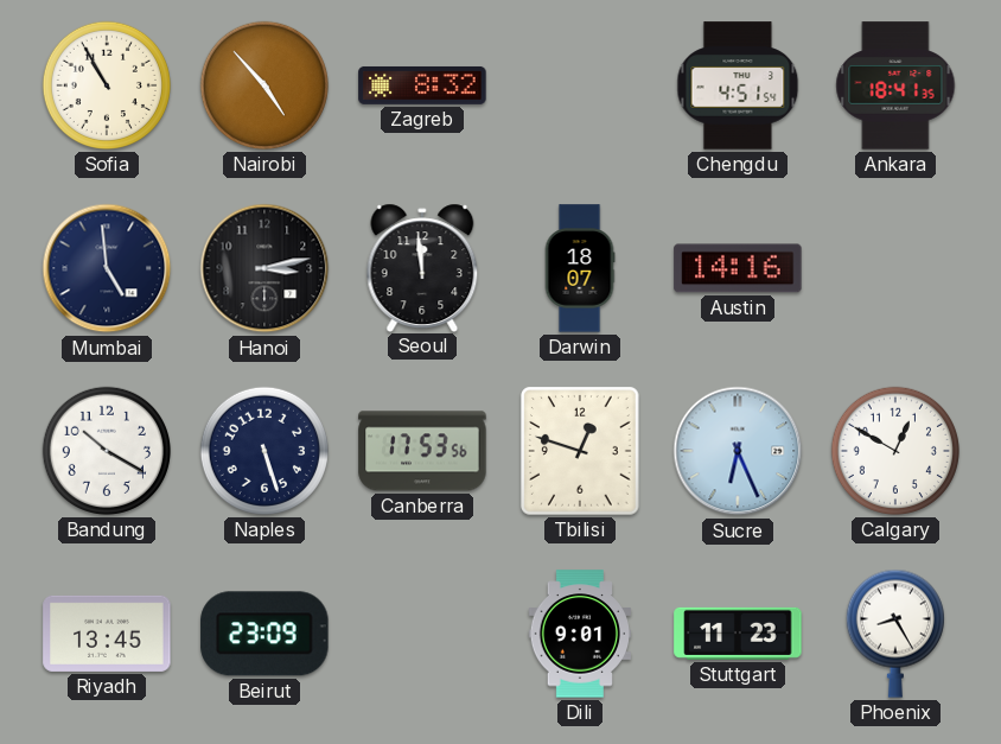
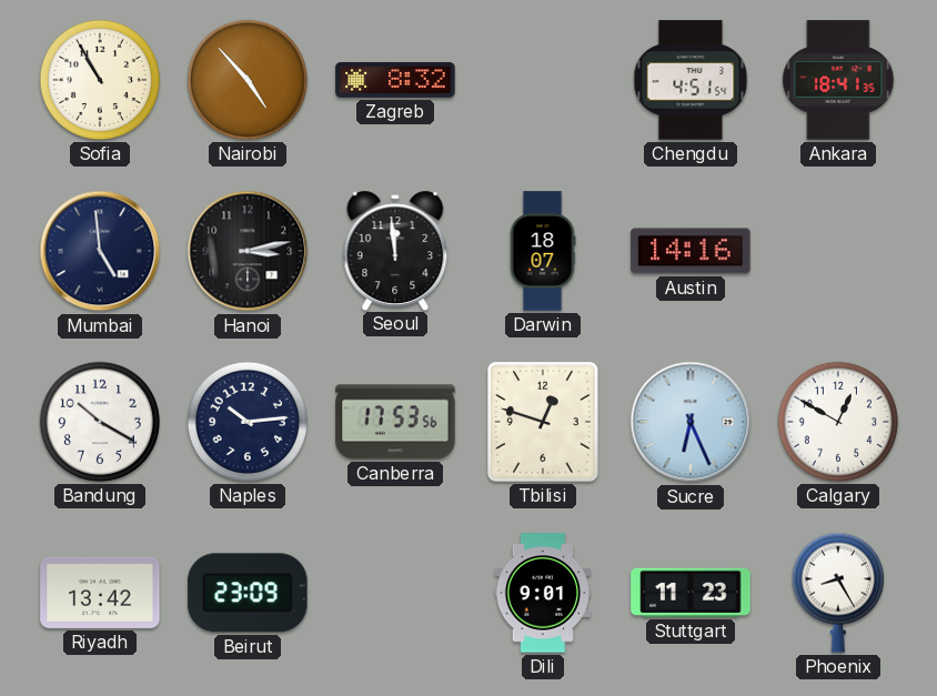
Naples: 5:27 -> 10:14
Riyadh: 13:45 -> 13:42
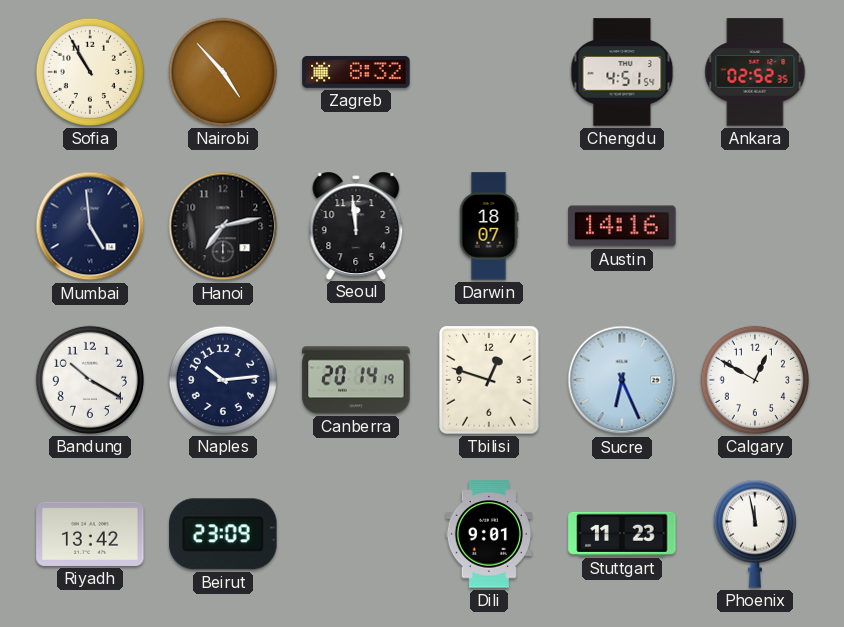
Ankara: 18:41 -> 02:52
Hanoi: 3:13 -> 7:13
Canberra: 17:53 -> 20:14
Phoenix: 8:25 -> 11:58
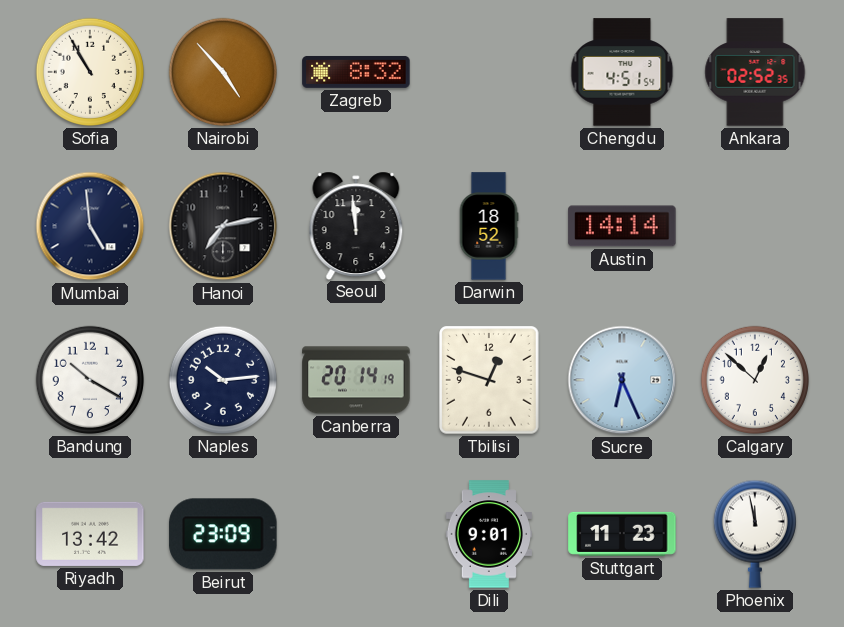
Darwin: 18:07 -> 18:52
Austin: 14:16 -> 14:14
Calgary: 12:50 -> 12:52
